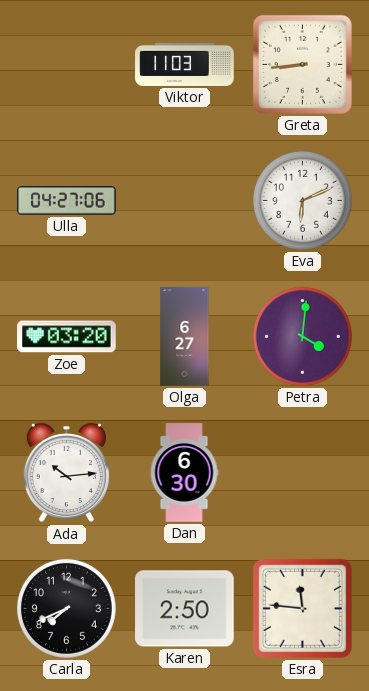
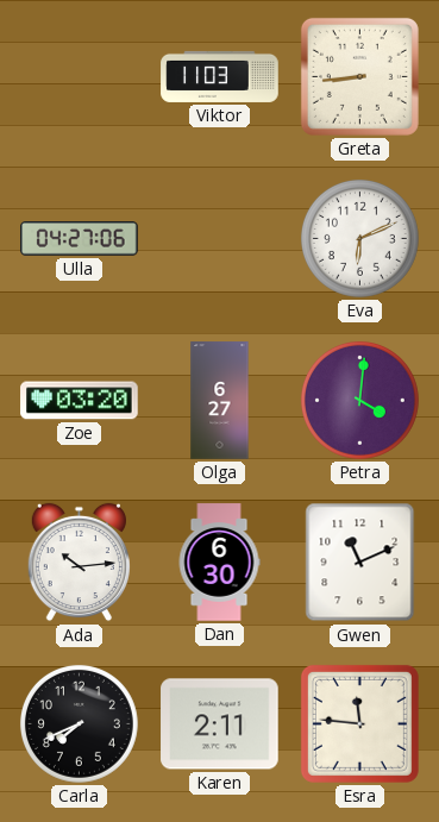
Gwen: none -> 11:11
Karen: 2:50 -> 2:11
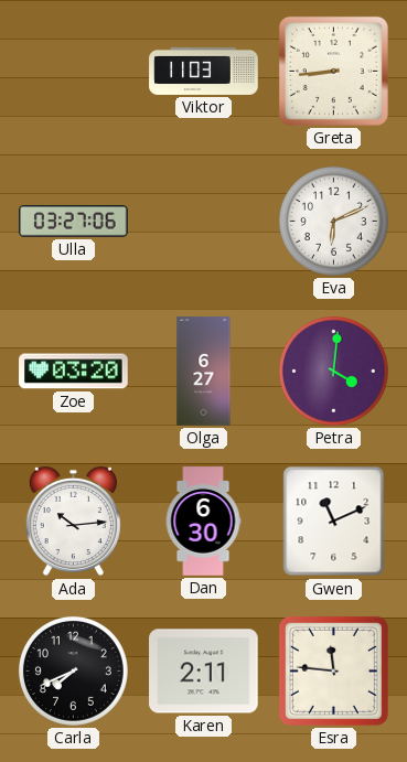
Ulla: 04:27 -> 03:27
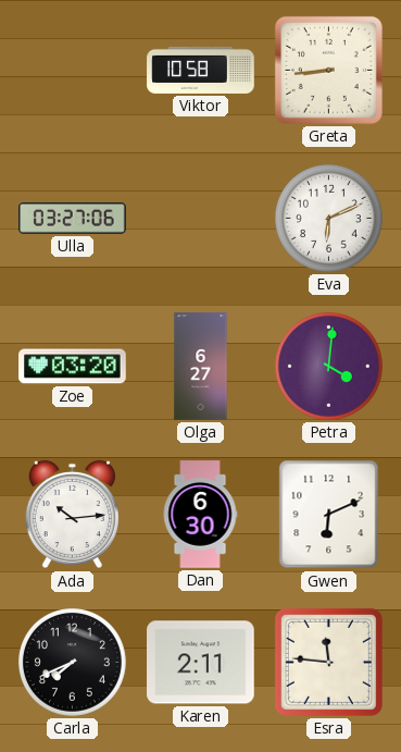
Viktor: 11:03 -> 10:58
Gwen: 11:11 -> 6:11
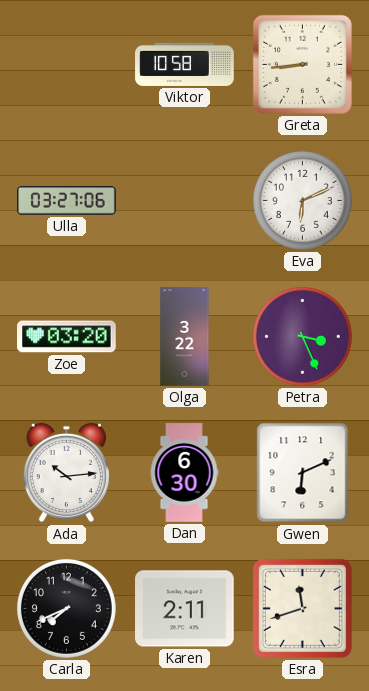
Olga: 6:27 -> 3:22
Petra: 4:01 -> 3:26
Esra: 11:46 -> 11:42
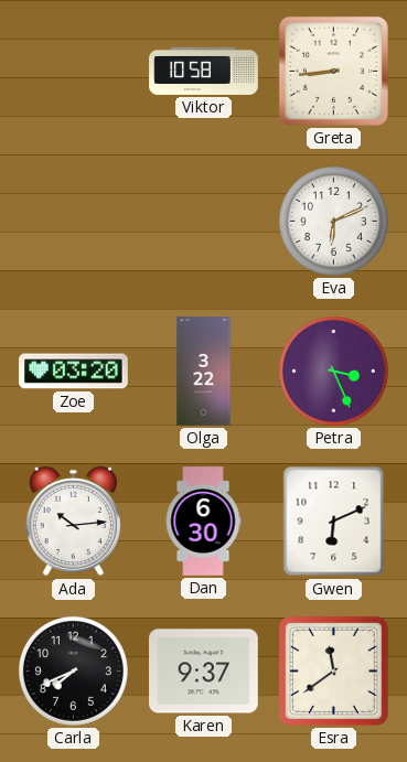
Ulla: 03:27 -> none
Karen: 2:11 -> 9:37
Esra: 11:42 -> 11:39
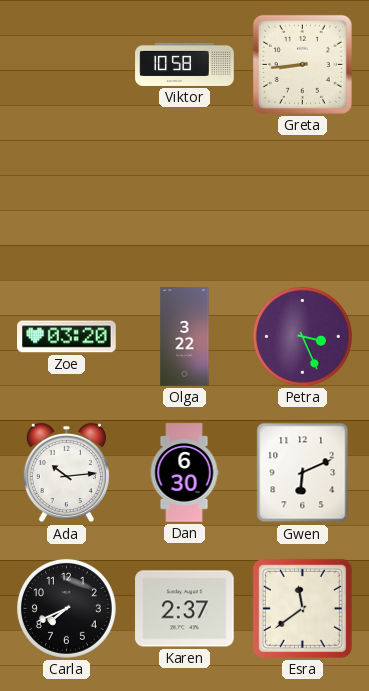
Eva: 6:11 -> none
Karen: 9:37 -> 2:37
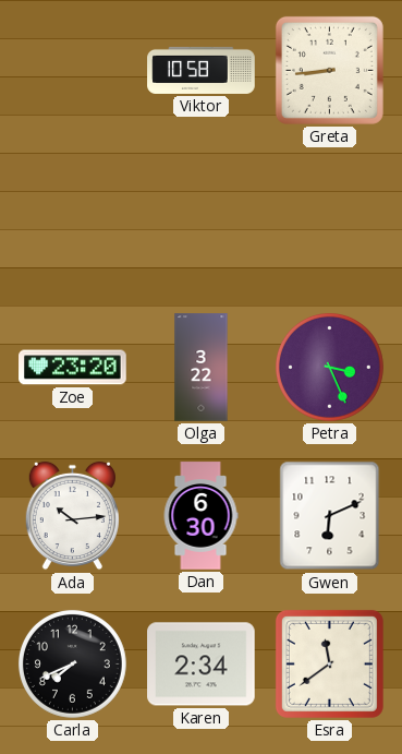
Zoe: 03:20 -> 23:20
Karen: 2:37 -> 2:34
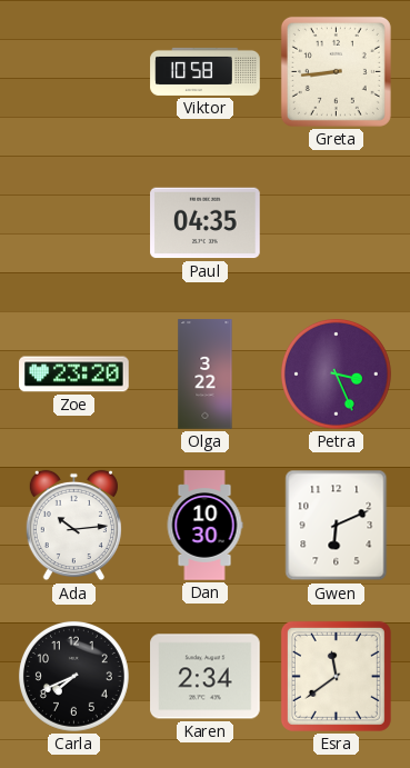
Paul: none -> 04:35
Dan: 6:30 -> 10:30
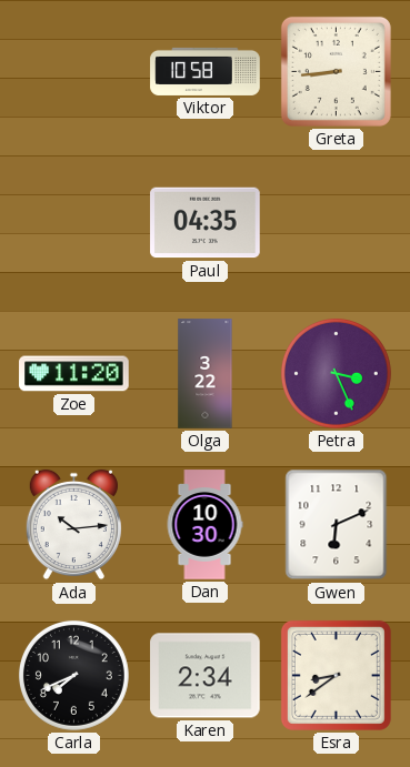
Zoe: 23:20 -> 11:20
Esra: 11:39 -> 8:39
